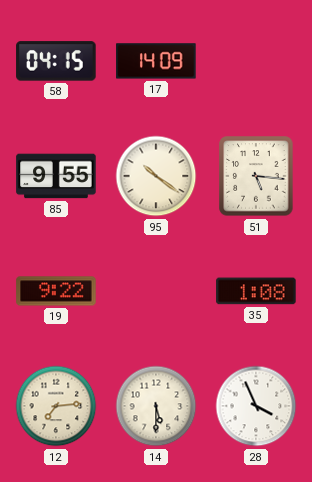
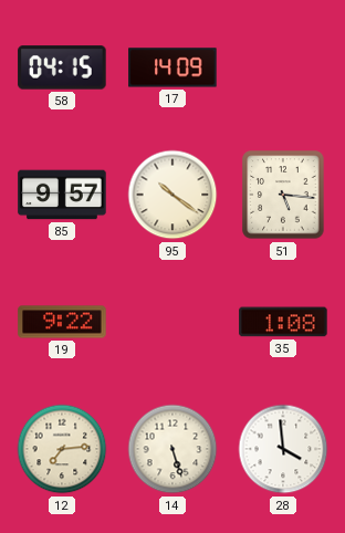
85: 9:55 -> 9:57
14: 5:30 -> 5:27
28: 3:56 -> 3:59
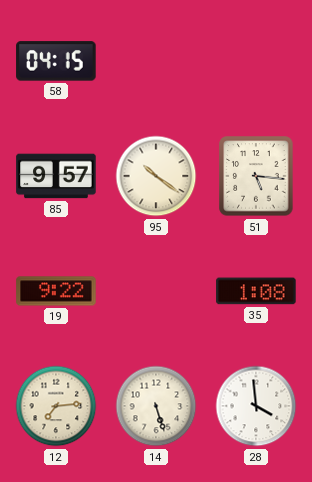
17: 14:09 -> none
